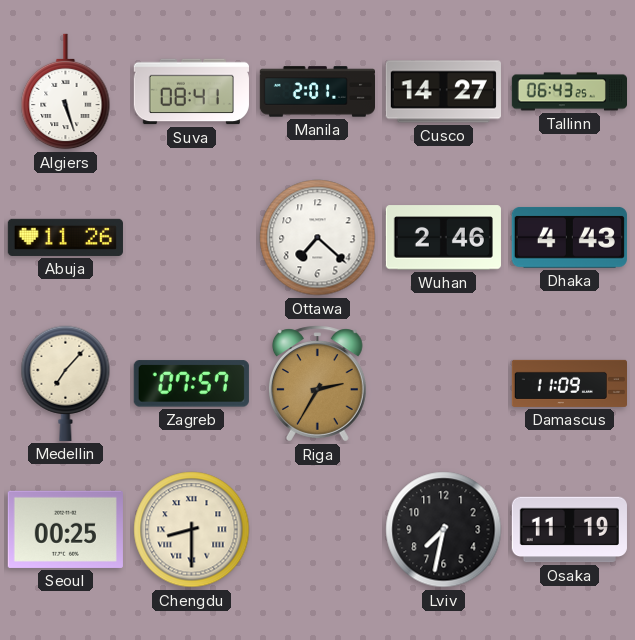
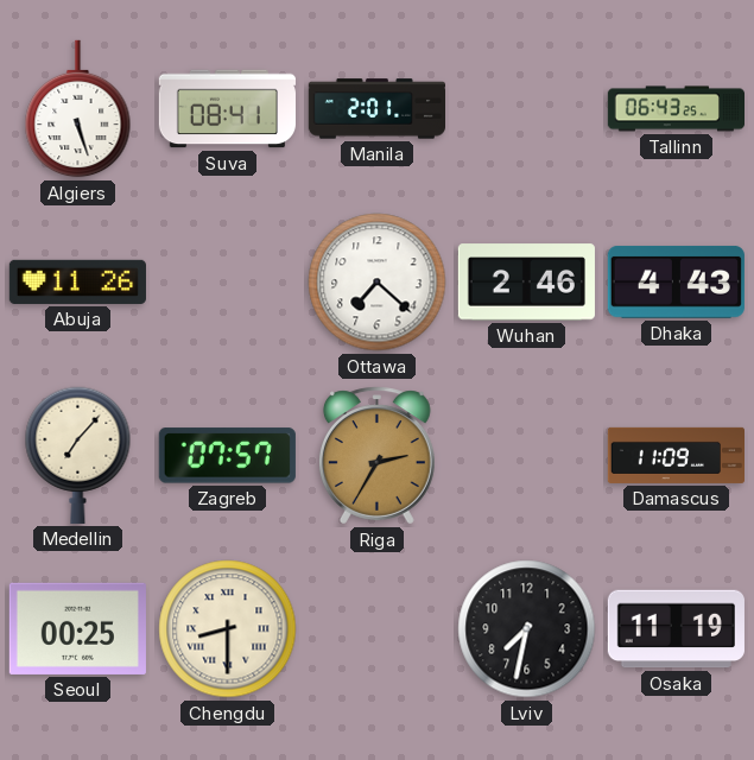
Cusco: 14:27 -> none
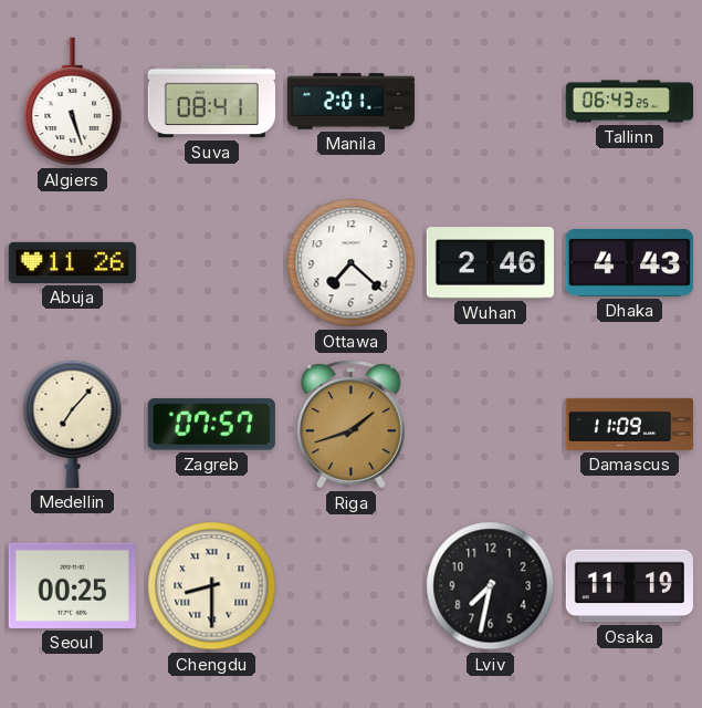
Riga: 2:35 -> 1:42
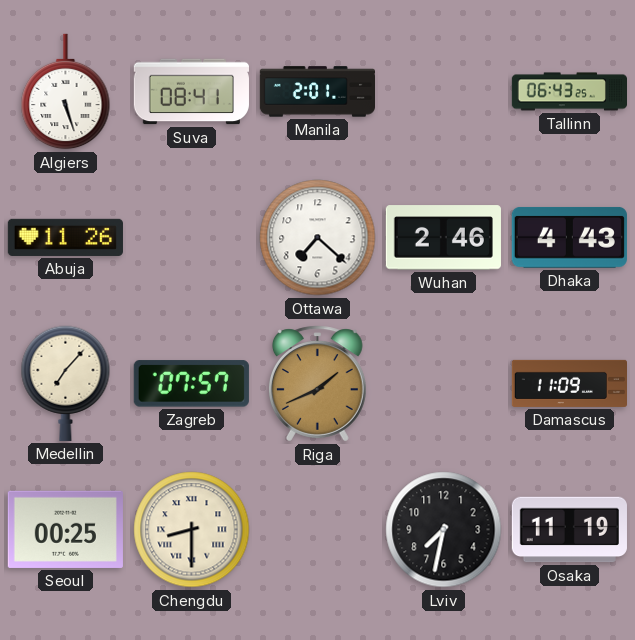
Riga: 1:42 -> 1:41
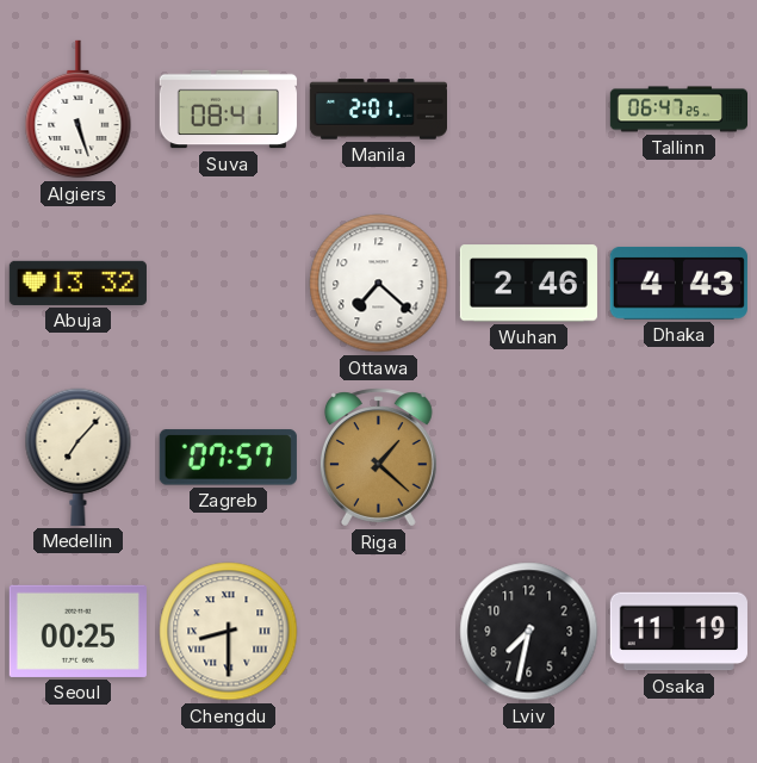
Tallinn: 06:43 -> 06:47
Abuja: 11:26 -> 13:32
Riga: 1:41 -> 1:22
Damascus: 11:09 -> none
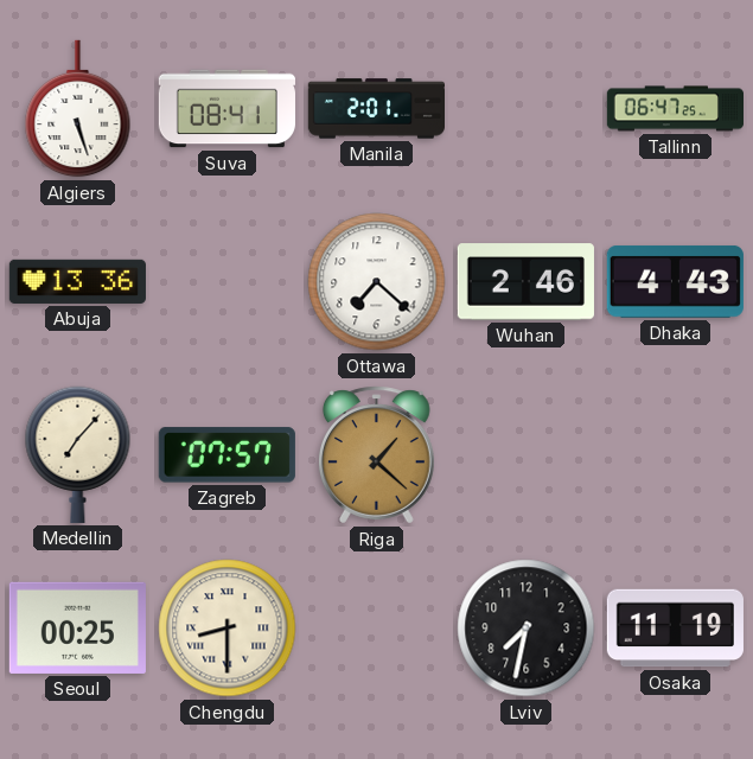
Abuja: 13:32 -> 13:36
